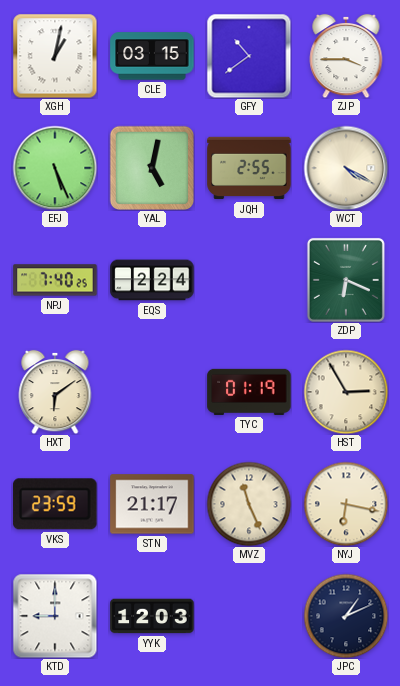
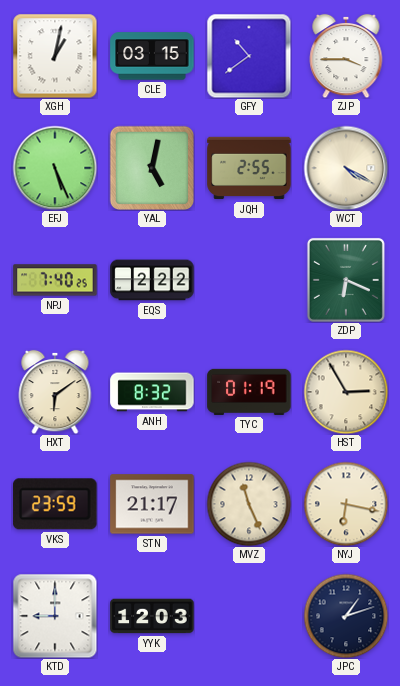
EQS: 2:24 -> 2:22
ANH: none -> 8:32
JPC: 1:11 -> 1:12
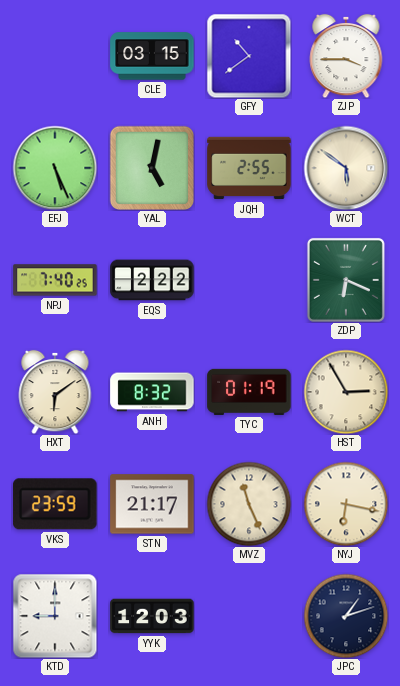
XGH: 1:02 -> none
WCT: 4:20 -> 5:51
